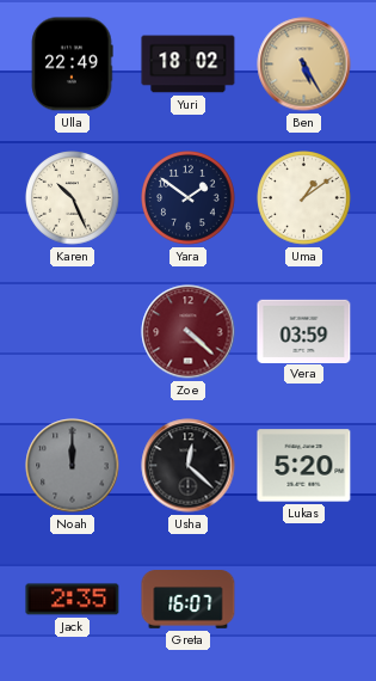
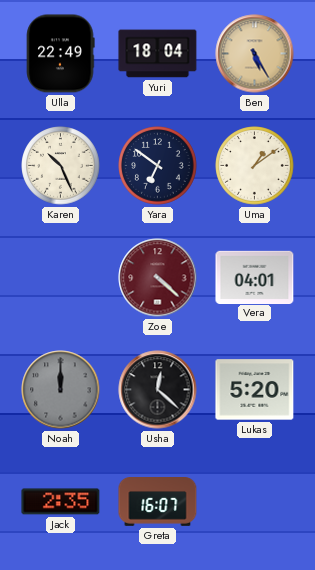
Yuri: 18:02 -> 18:04
Yara: 1:51 -> 6:51
Vera: 03:59 -> 04:01
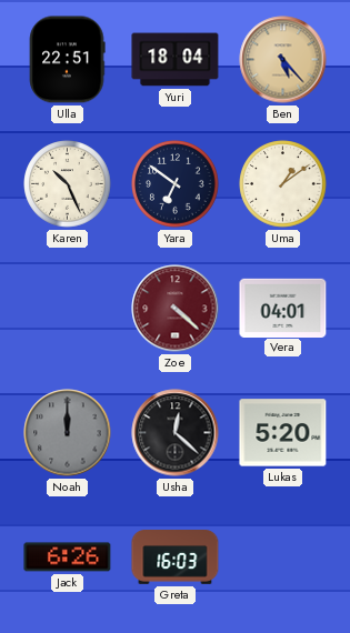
Ulla: 22:49 -> 22:51
Ben: 5:25 -> 5:23
Jack: 2:35 -> 6:26
Greta: 16:07 -> 16:03
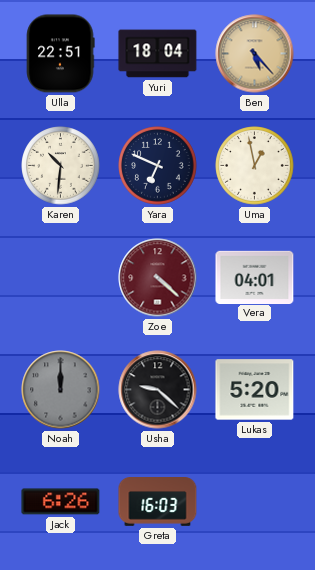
Karen: 10:26 -> 10:31
Yara: 6:51 -> 6:49
Uma: 1:09 -> 12:58
Usha: 12:22 -> 9:22
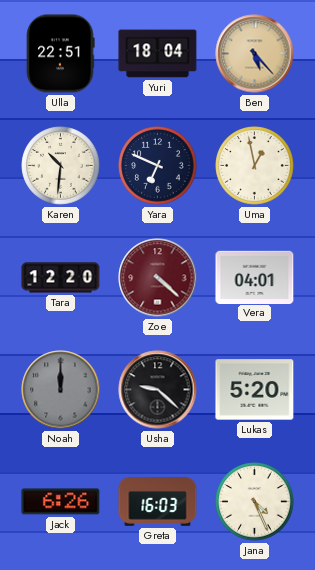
Tara: none -> 12:20
Jana: none -> 4:26
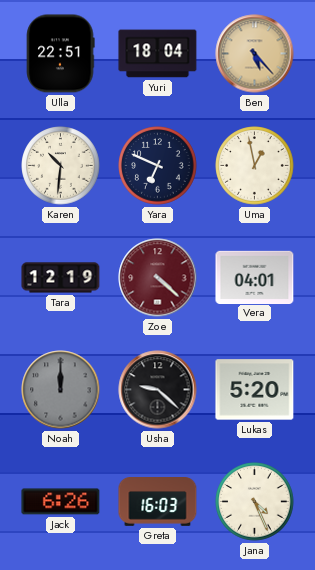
Tara: 12:20 -> 12:19
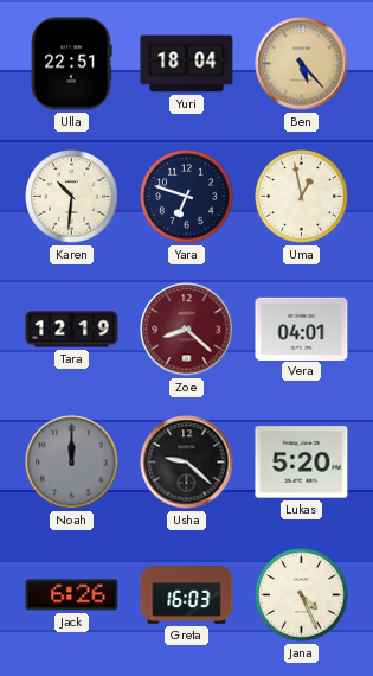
Yara: 6:49 -> 6:48
Zoe: 4:22 -> 8:22
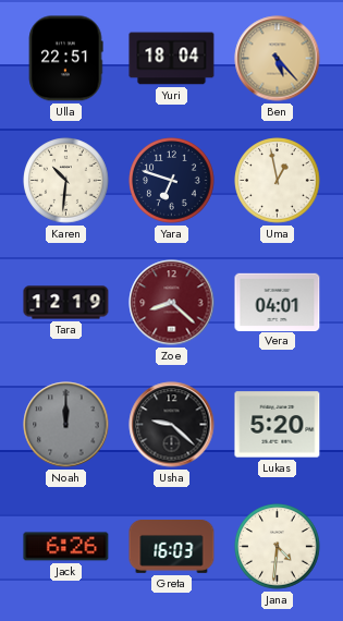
Jana: 4:26 -> 4:31
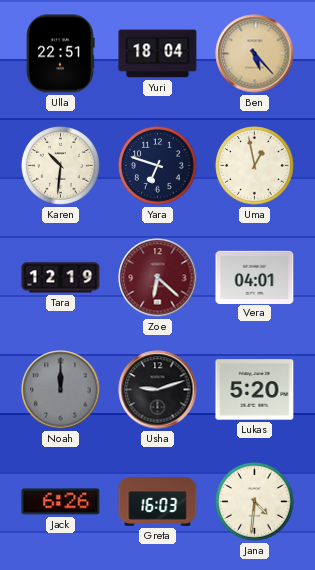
Zoe: 8:22 -> 6:22
Usha: 9:22 -> 9:12
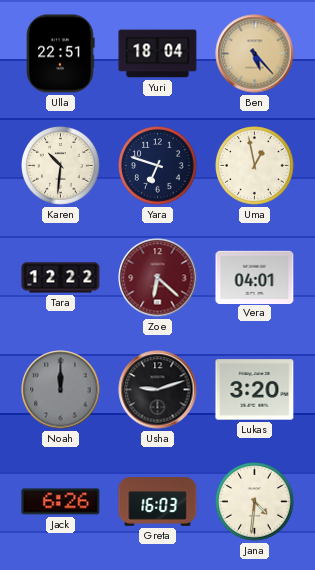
Tara: 12:19 -> 12:22
Lukas: 5:20 -> 3:20
